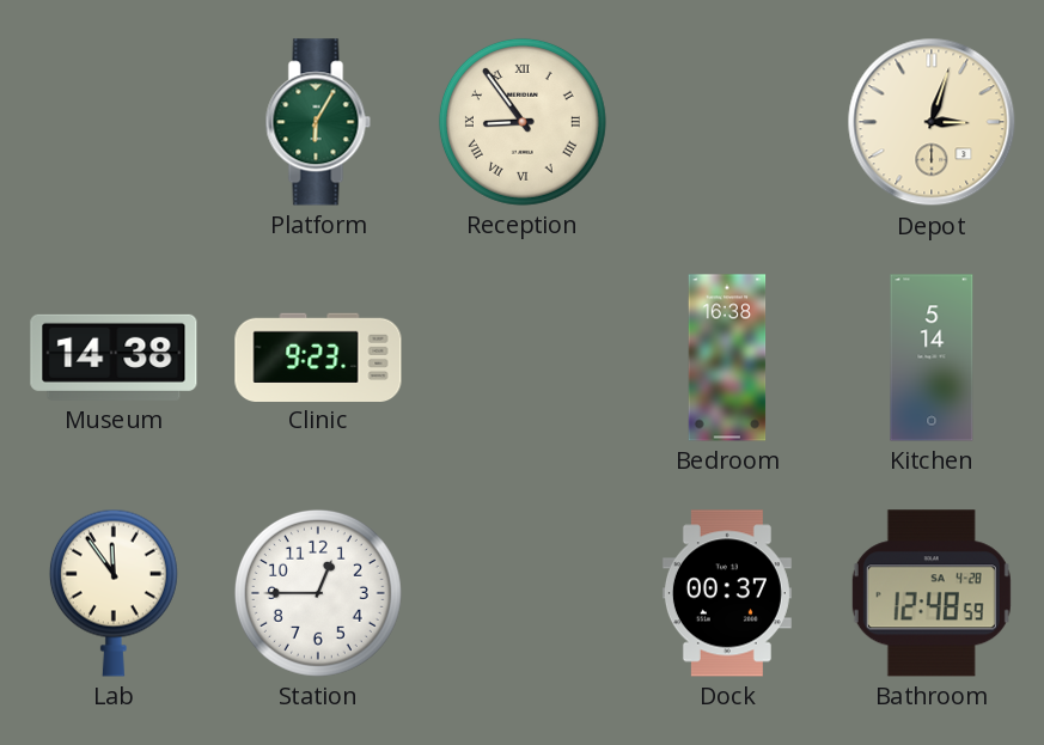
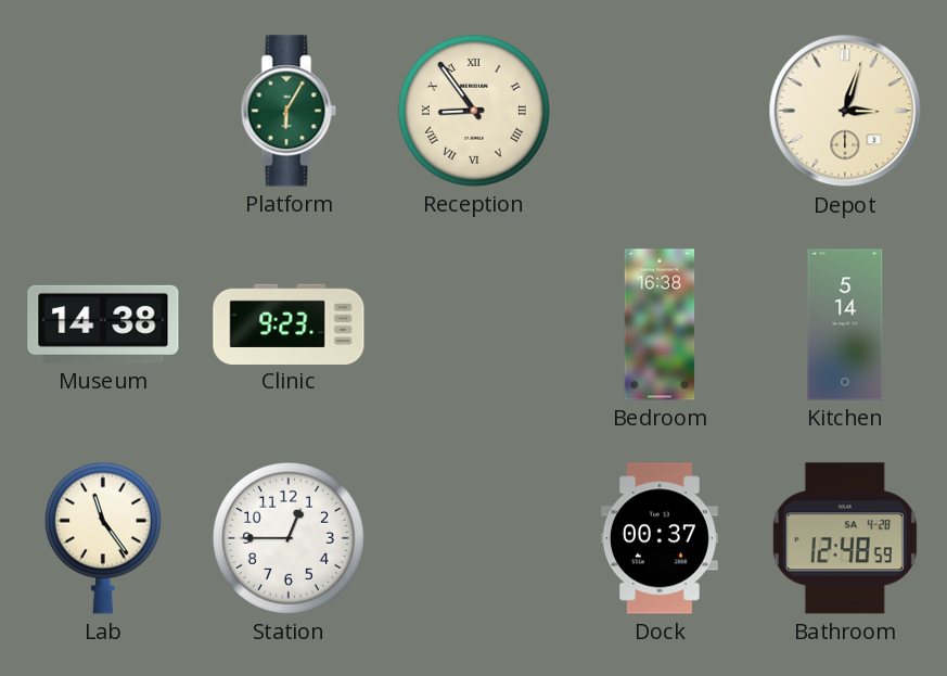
Lab: 11:54 -> 11:24
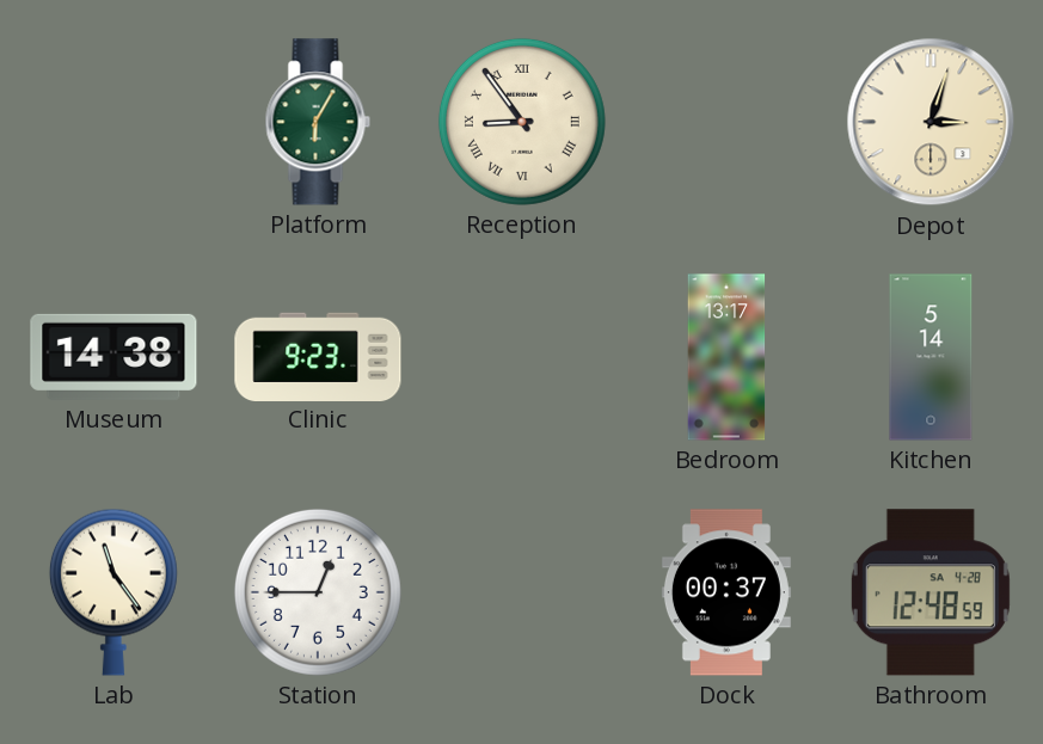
Bedroom: 16:38 -> 13:17
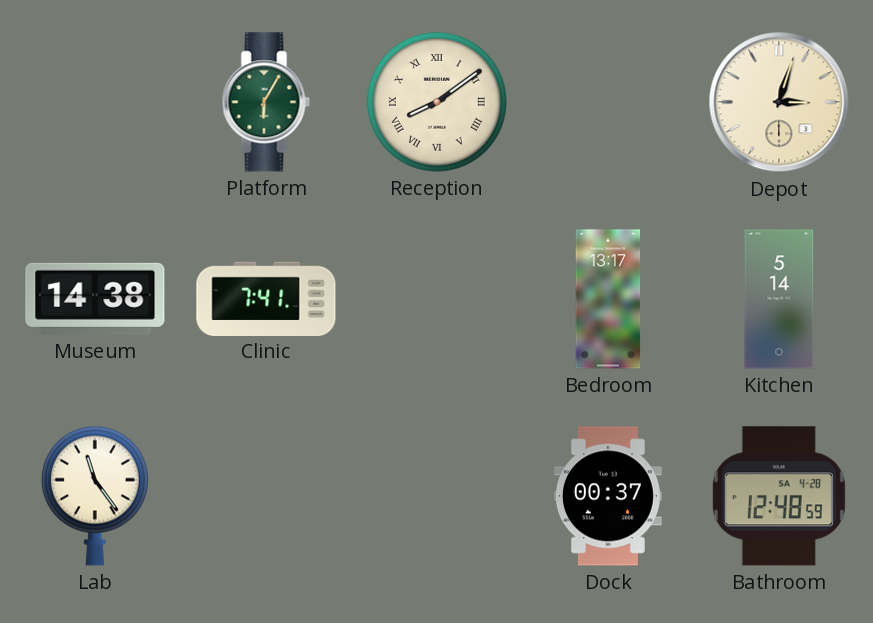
Reception: 8:54 -> 8:09
Clinic: 9:23 -> 7:41
Station: 12:45 -> none
